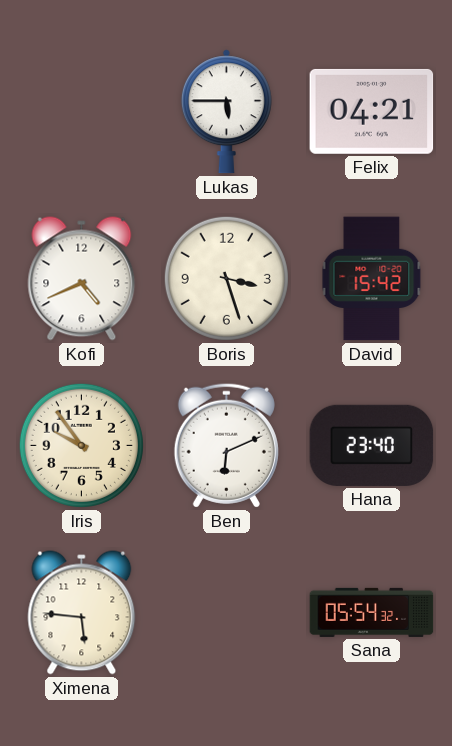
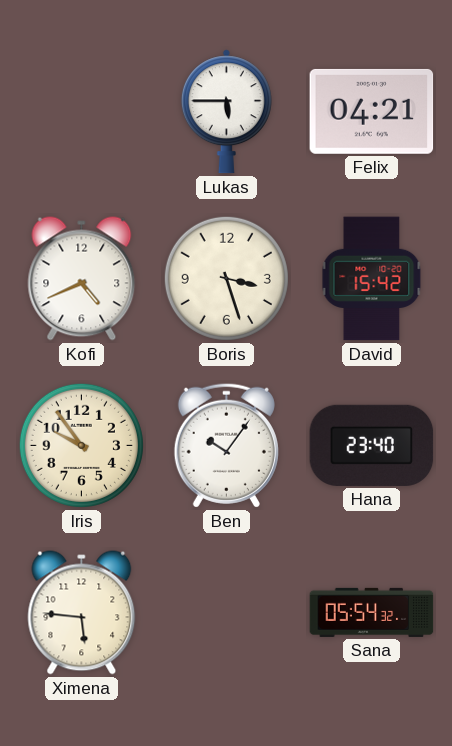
Ben: 6:11 -> 10:06
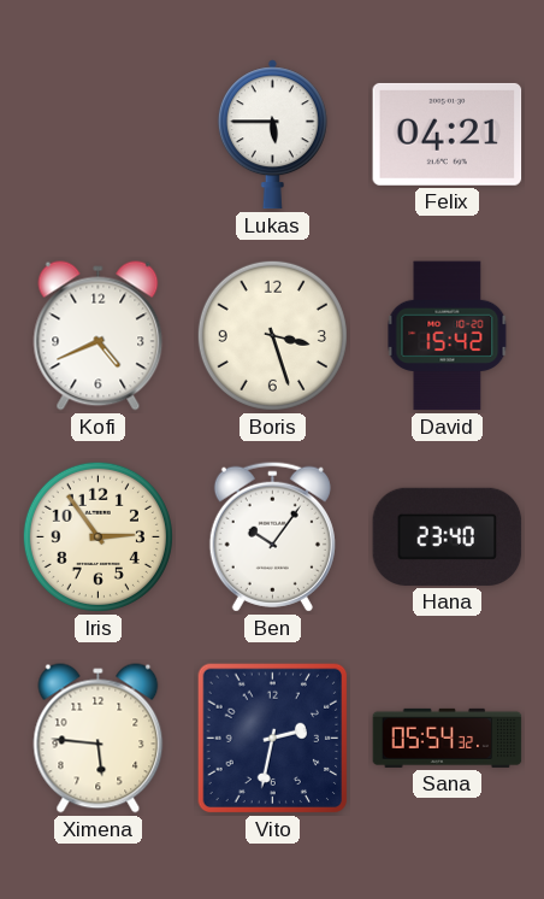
Iris: 9:54 -> 2:54
Vito: none -> 2:32
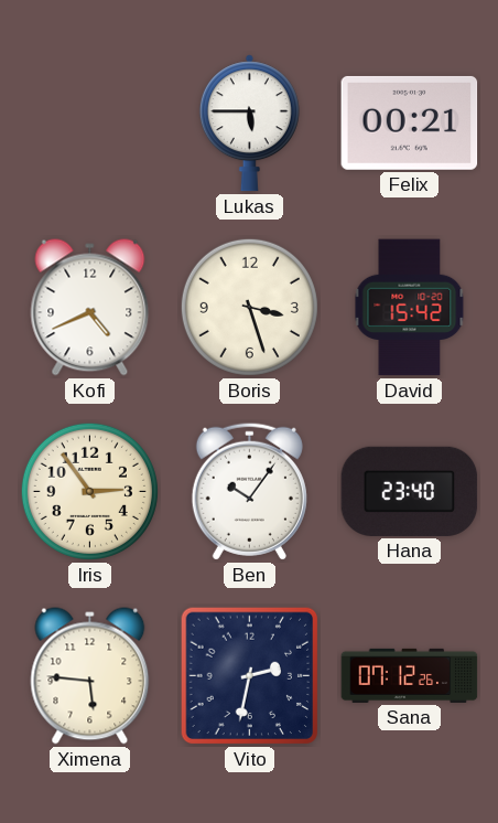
Felix: 04:21 -> 00:21
Sana: 05:54 -> 07:12
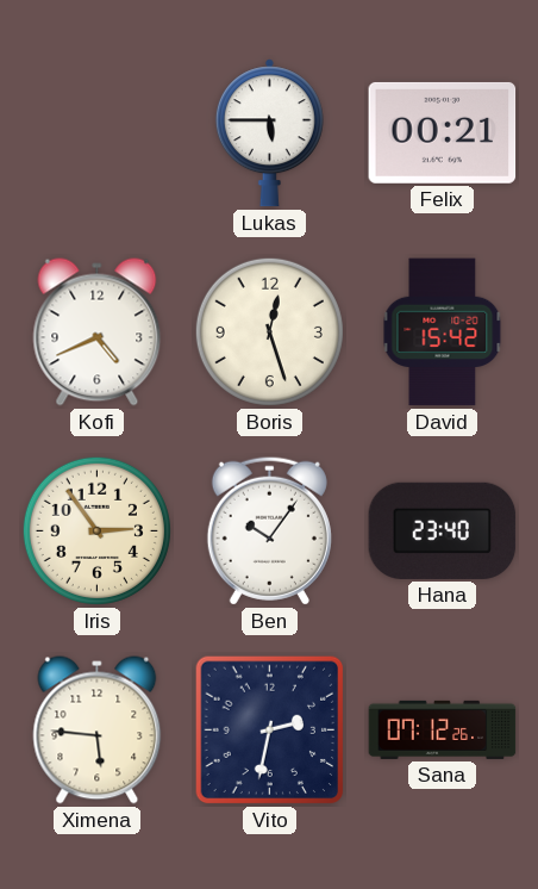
Boris: 3:27 -> 12:27
